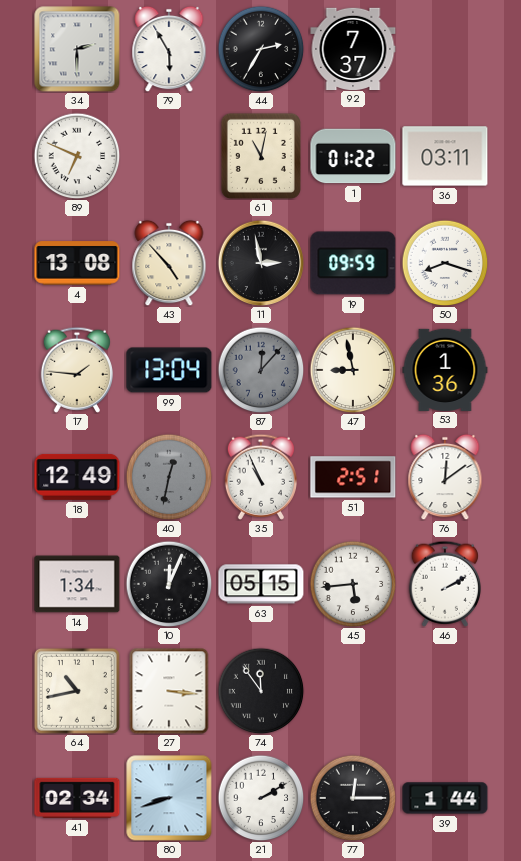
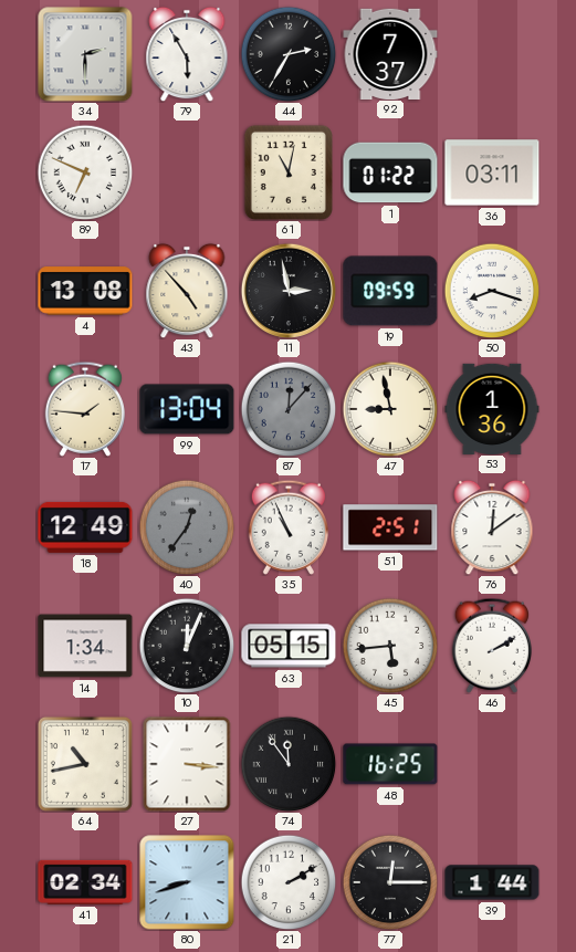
40: 12:32 -> 12:36
48: none -> 16:25
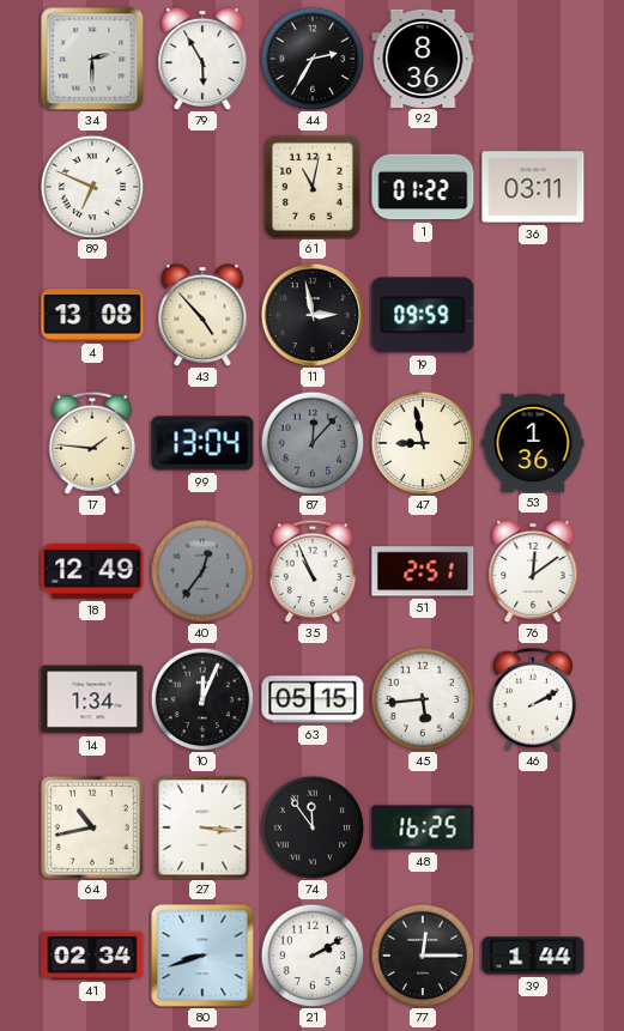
92: 7:37 -> 8:36
50: 8:18 -> none
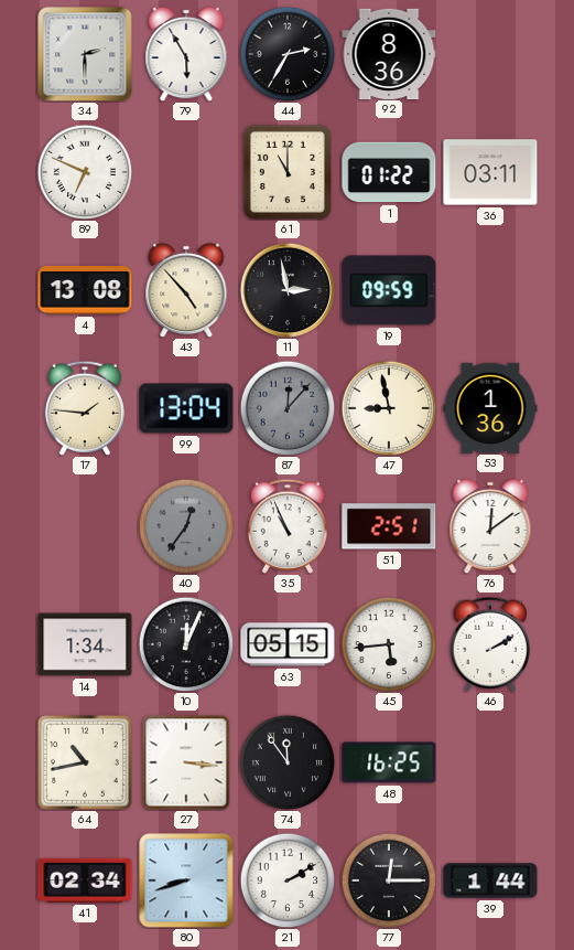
61: 11:02 -> 11:00
18: 12:49 -> none
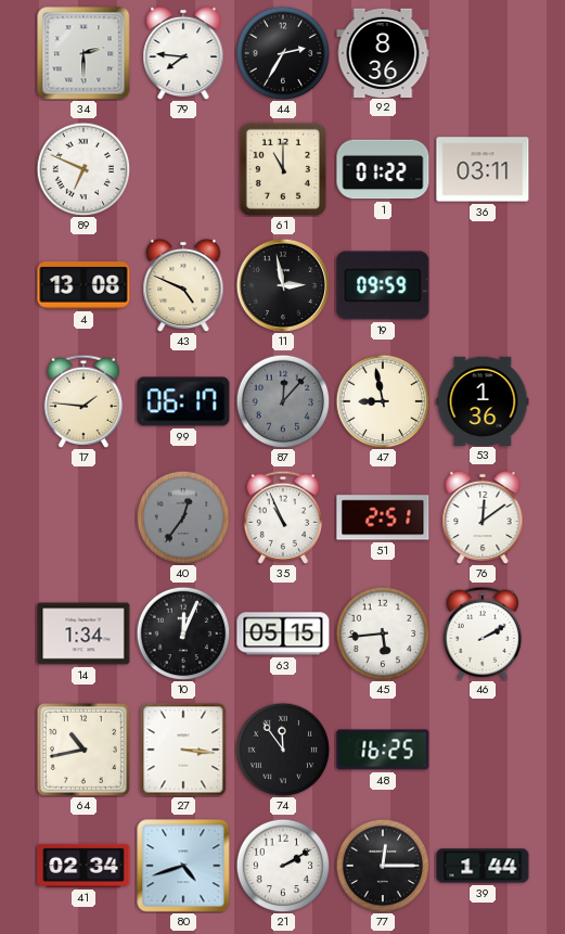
79: 5:55 -> 7:46
43: 4:53 -> 4:49
99: 13:04 -> 06:17
80: 8:42 -> 4:42
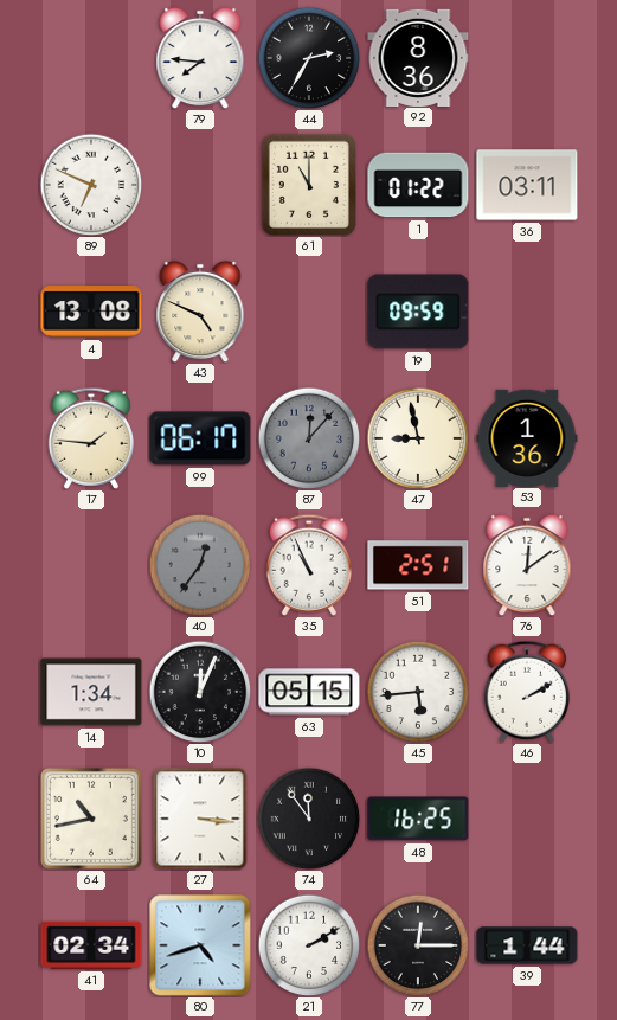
34: 2:30 -> none
11: 2:58 -> none
